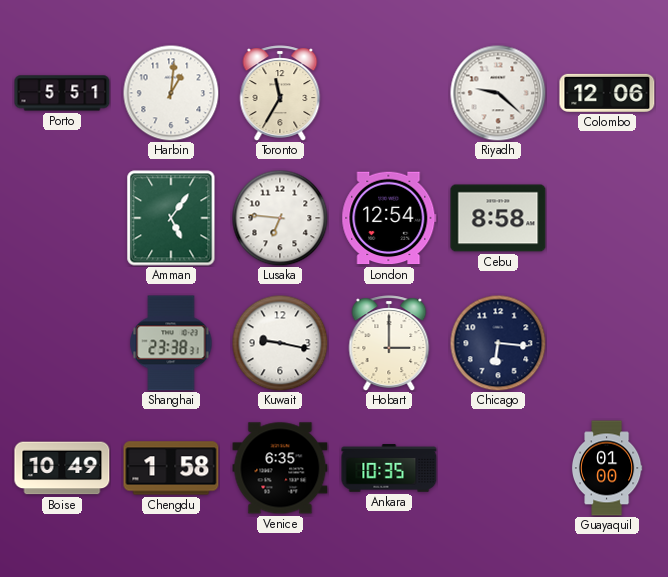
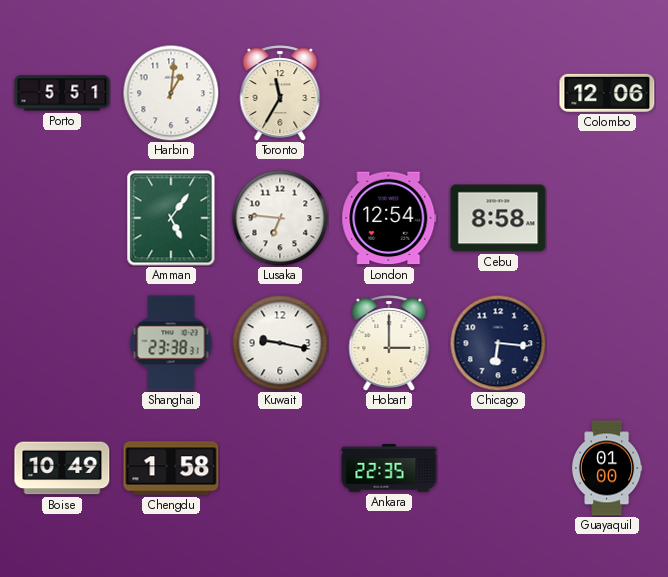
Riyadh: 9:22 -> none
Venice: 6:35 -> none
Ankara: 10:35 -> 22:35
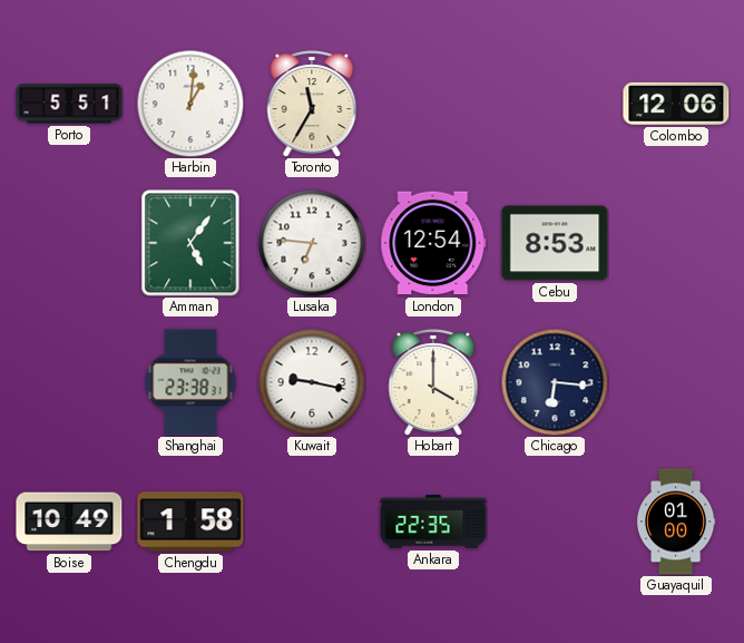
Cebu: 8:58 -> 8:53
Hobart: 3:00 -> 4:00
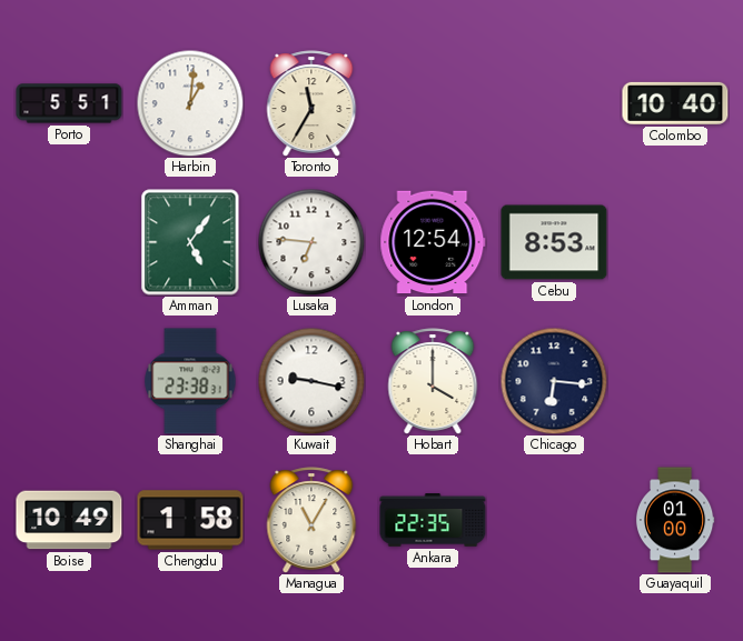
Colombo: 12:06 -> 10:40
Managua: none -> 11:05
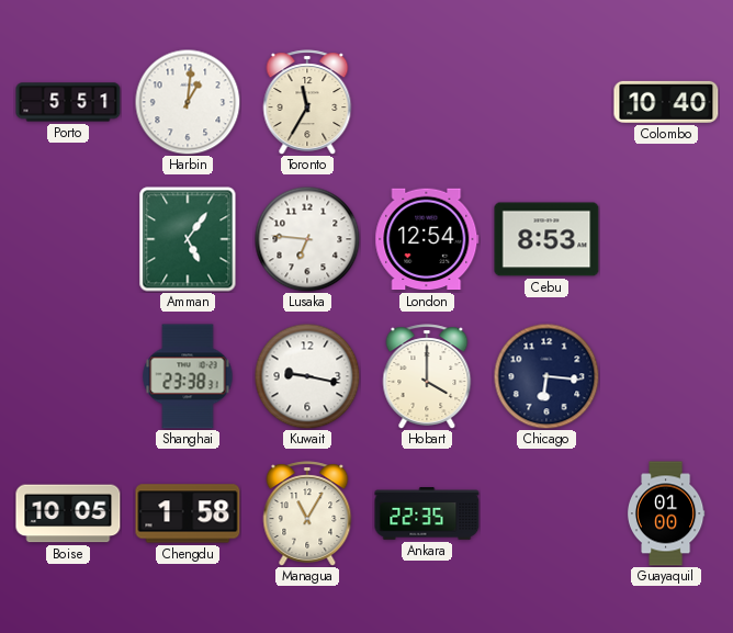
Boise: 10:49 -> 10:05
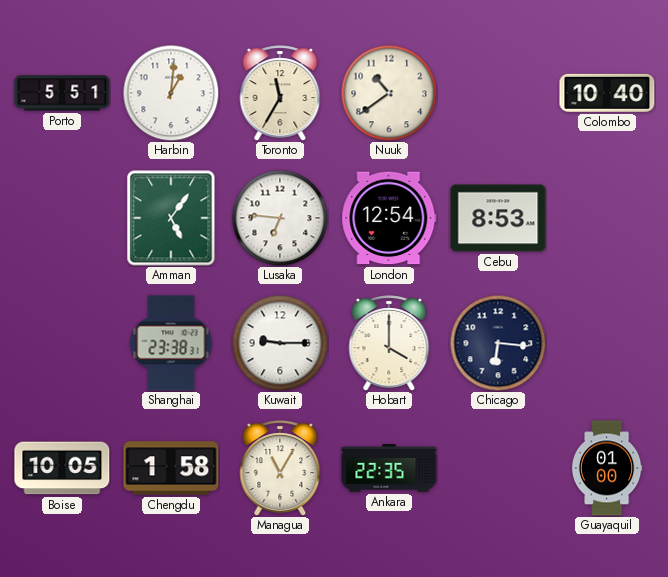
Nuuk: none -> 10:39
Kuwait: 9:17 -> 9:15
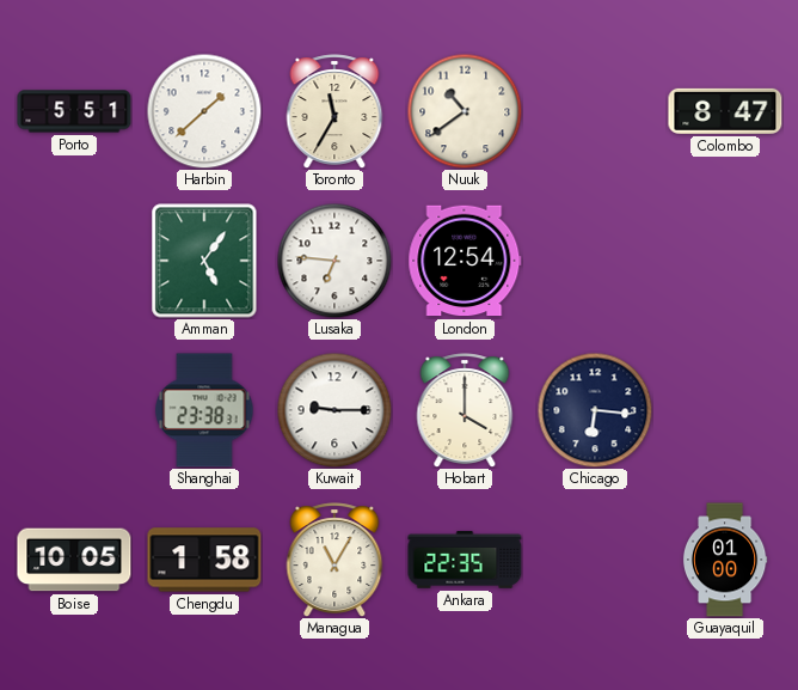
Harbin: 1:01 -> 1:38
Colombo: 10:40 -> 8:47
Cebu: 8:53 -> none
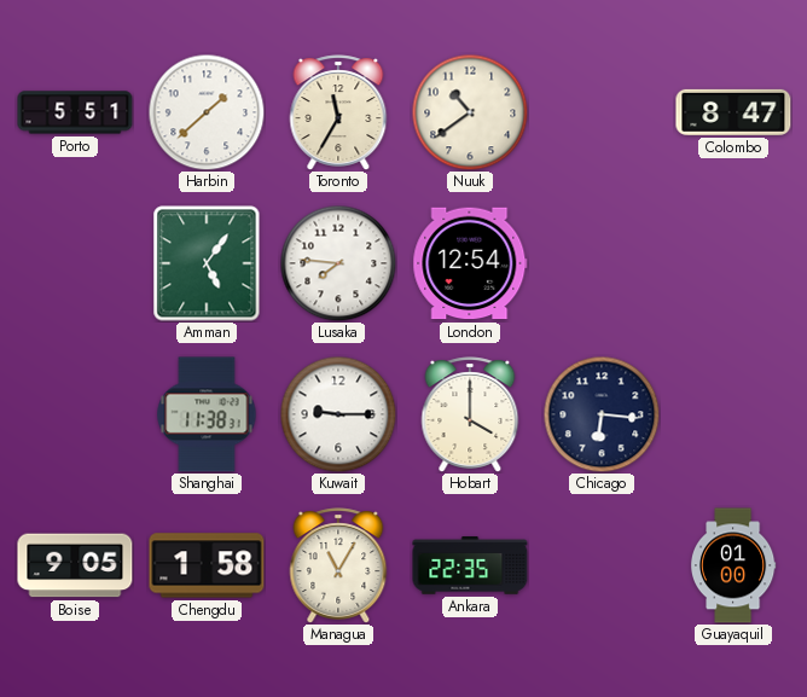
Lusaka: 6:46 -> 7:46
Shanghai: 23:38 -> 11:38
Boise: 10:05 -> 9:05
